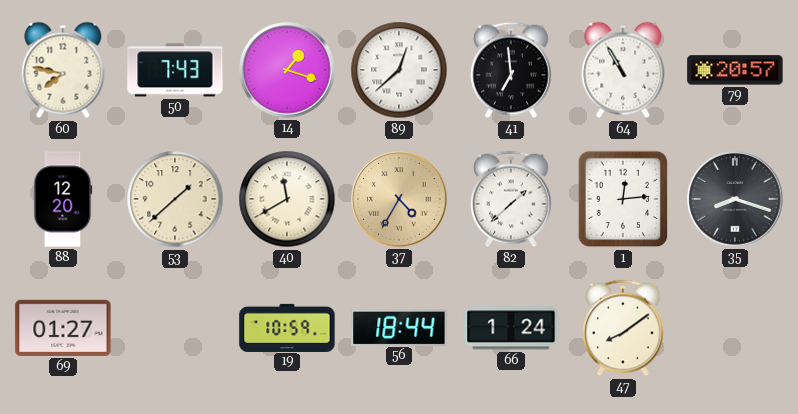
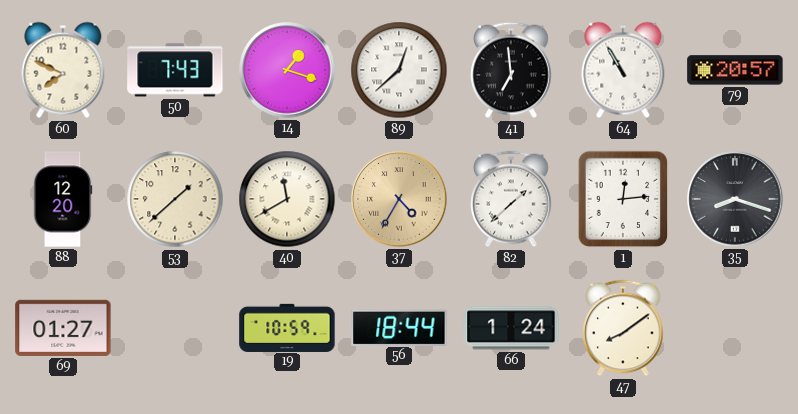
60: 7:47 -> 7:49
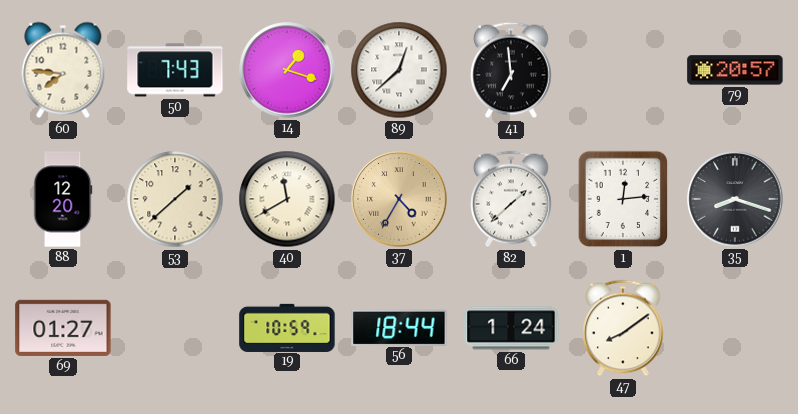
60: 7:49 -> 7:46
64: 10:55 -> none
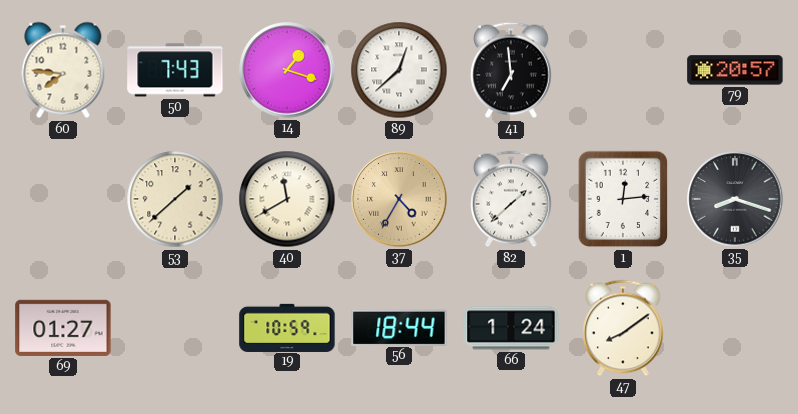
88: 12:20 -> none
